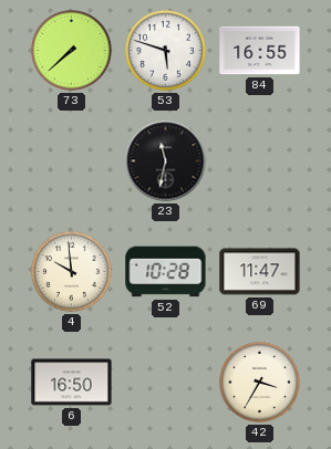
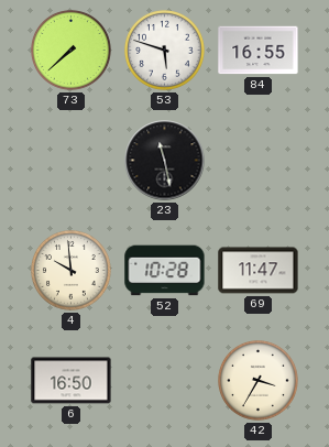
23: 11:32 -> 11:28
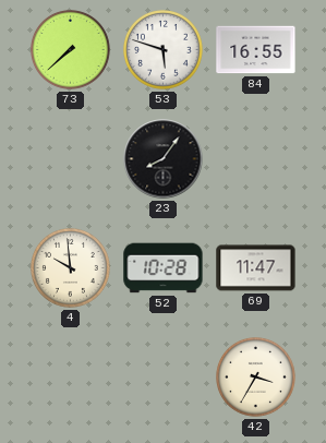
23: 11:28 -> 8:06
6: 16:50 -> none
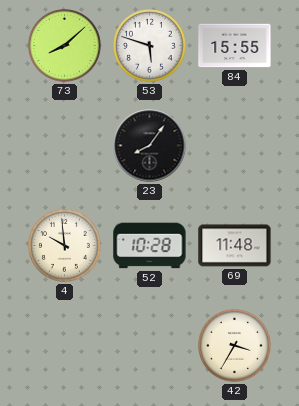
73: 7:38 -> 8:08
84: 16:55 -> 15:55
69: 11:47 -> 11:48
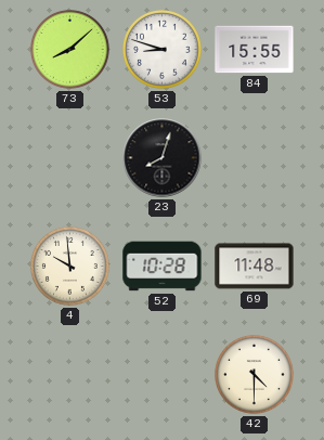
53: 5:48 -> 8:48
23: 8:06 -> 8:03
42: 3:35 -> 4:30
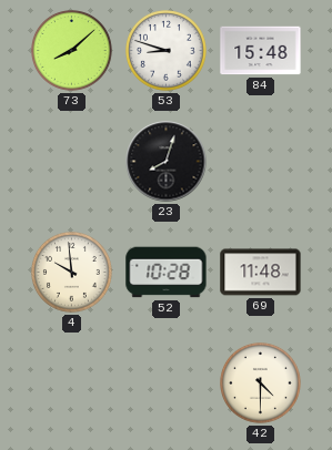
84: 15:55 -> 15:48
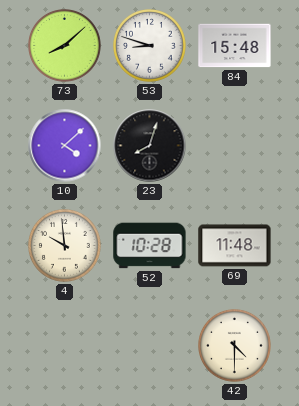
10: none -> 4:08
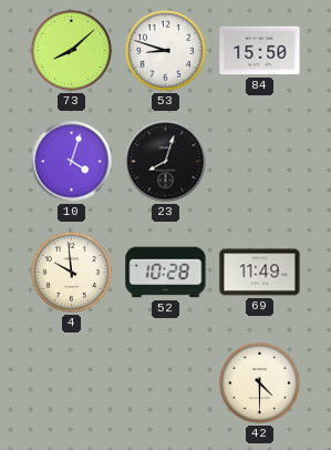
84: 15:48 -> 15:50
10: 4:08 -> 4:03
69: 11:48 -> 11:49
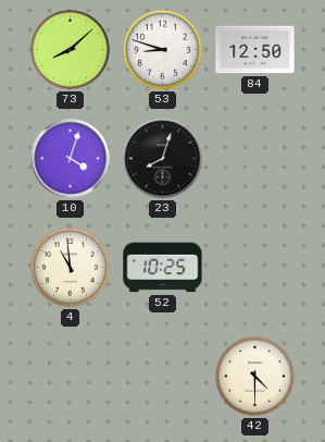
84: 15:50 -> 12:50
4: 9:59 -> 10:59
52: 10:28 -> 10:25
69: 11:49 -> none
